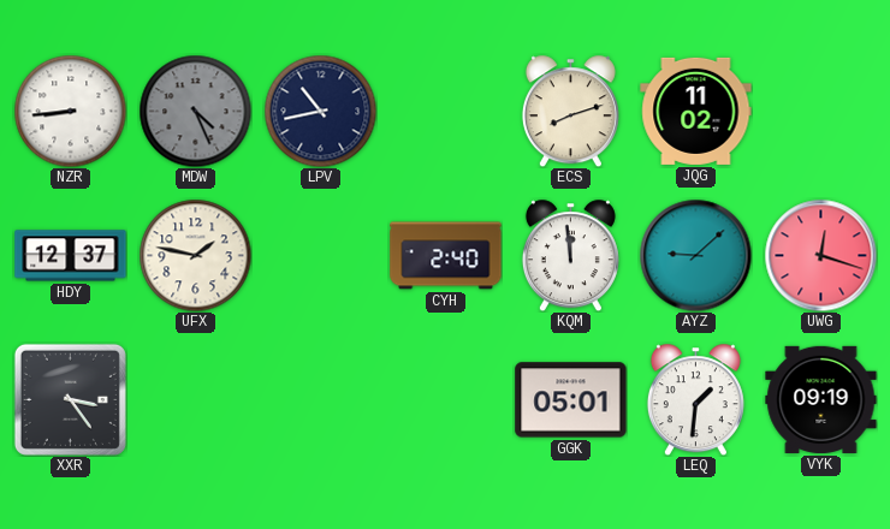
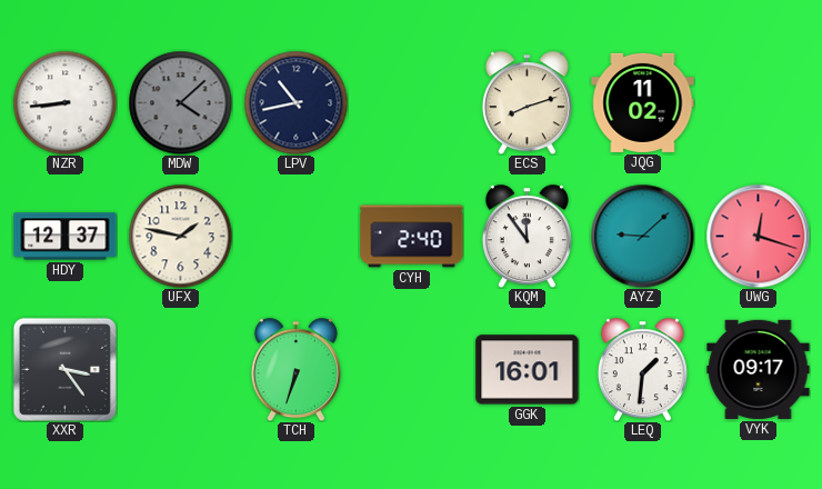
MDW: 4:26 -> 4:08
KQM: 11:59 -> 11:54
TCH: none -> 6:33
GGK: 05:01 -> 16:01
VYK: 09:19 -> 09:17
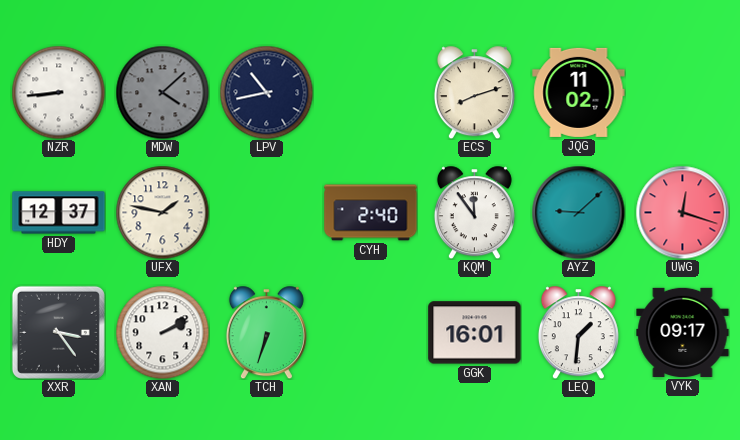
XAN: none -> 2:10
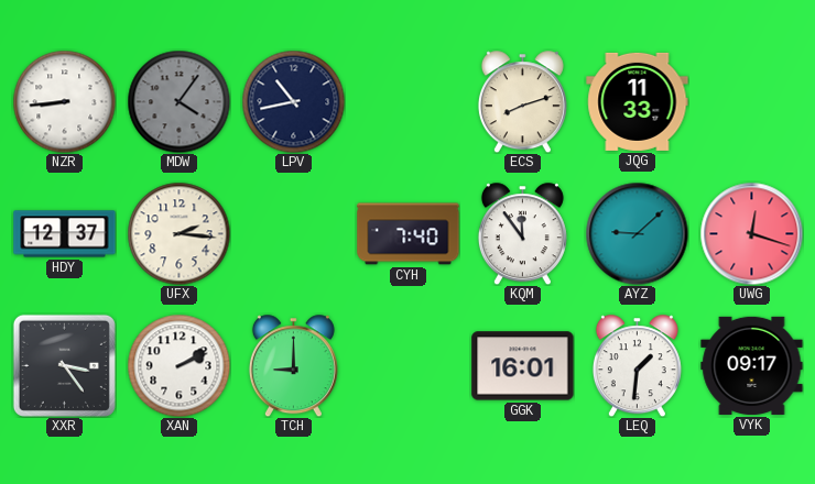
MDW: 4:08 -> 4:06
JQG: 11:02 -> 11:33
UFX: 1:47 -> 2:16
CYH: 2:40 -> 7:40
TCH: 6:33 -> 9:00
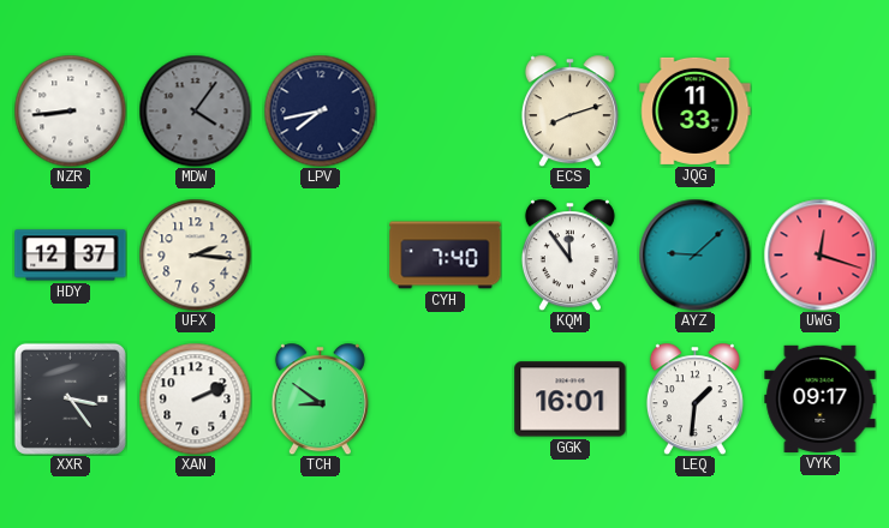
LPV: 10:43 -> 7:43
XAN: 2:10 -> 2:11
TCH: 9:00 -> 8:51
